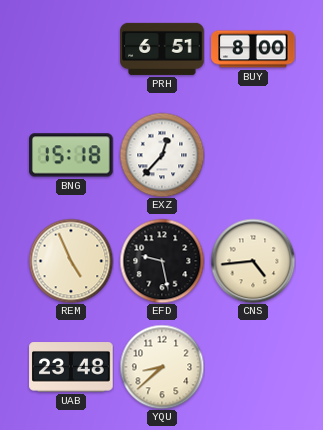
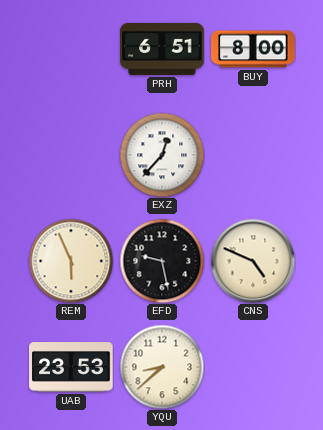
BNG: 15:18 -> none
REM: 4:56 -> 5:56
CNS: 4:44 -> 4:49
UAB: 23:48 -> 23:53
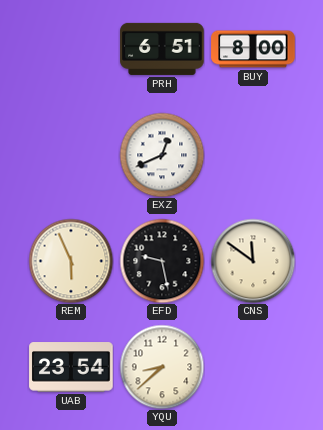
EXZ: 12:37 -> 12:41
CNS: 4:49 -> 11:51
UAB: 23:53 -> 23:54
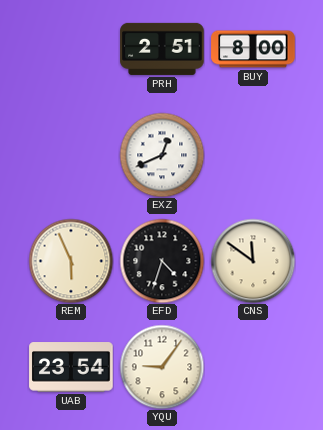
PRH: 6:51 -> 2:51
EFD: 9:28 -> 4:33
YQU: 8:38 -> 9:06
